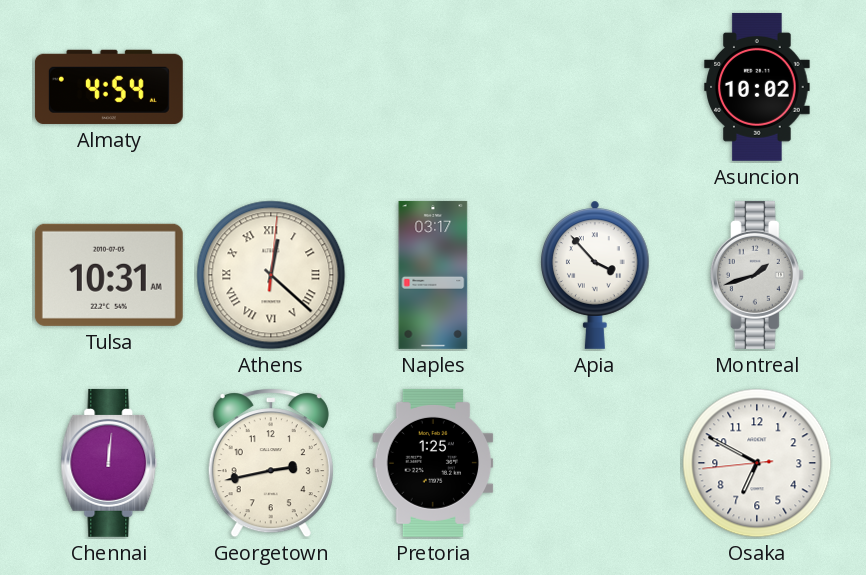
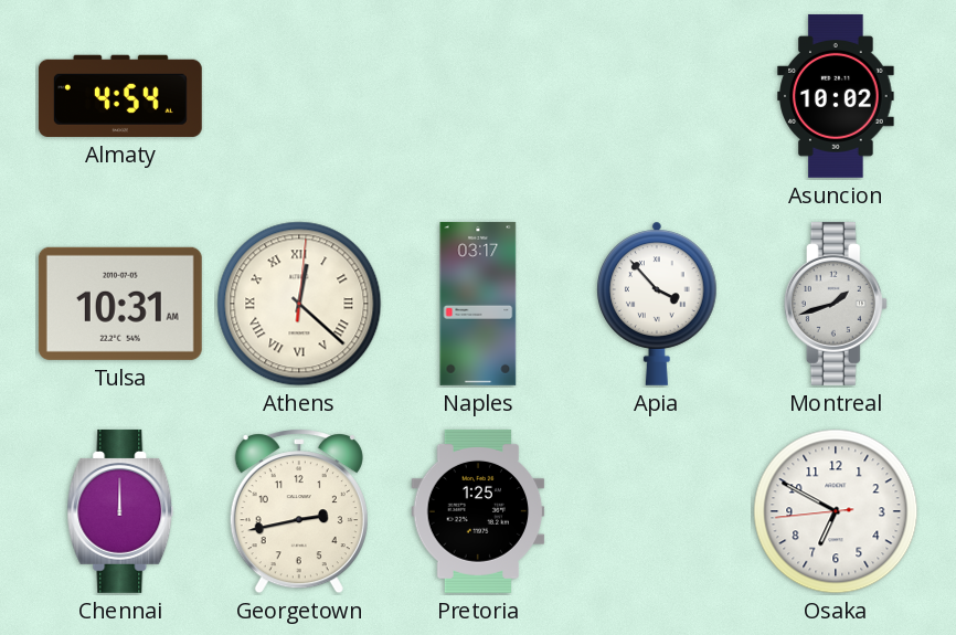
Chennai: 12:01 -> 12:00
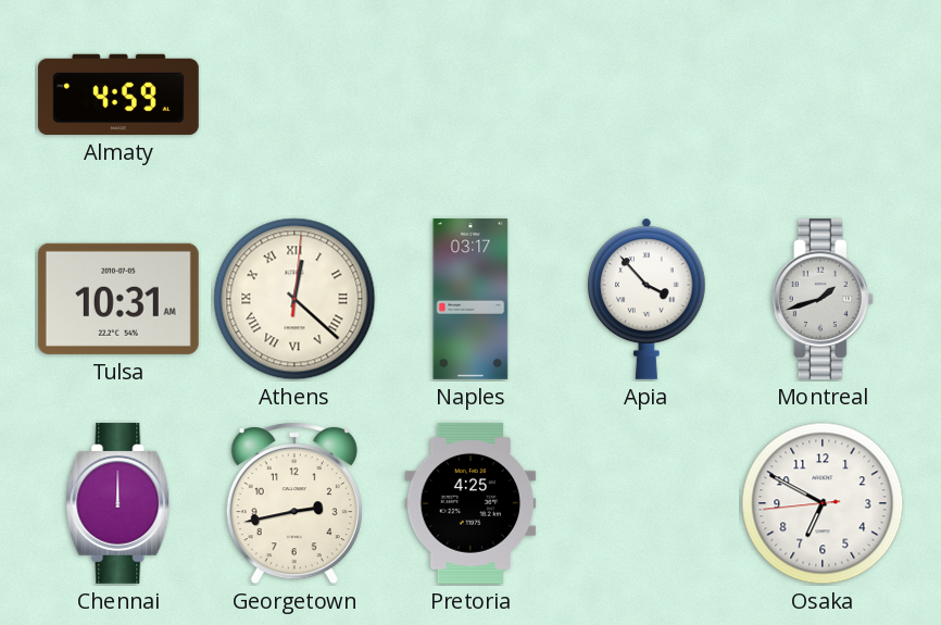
Almaty: 4:54 -> 4:59
Asuncion: 10:02 -> none
Pretoria: 1:25 -> 4:25
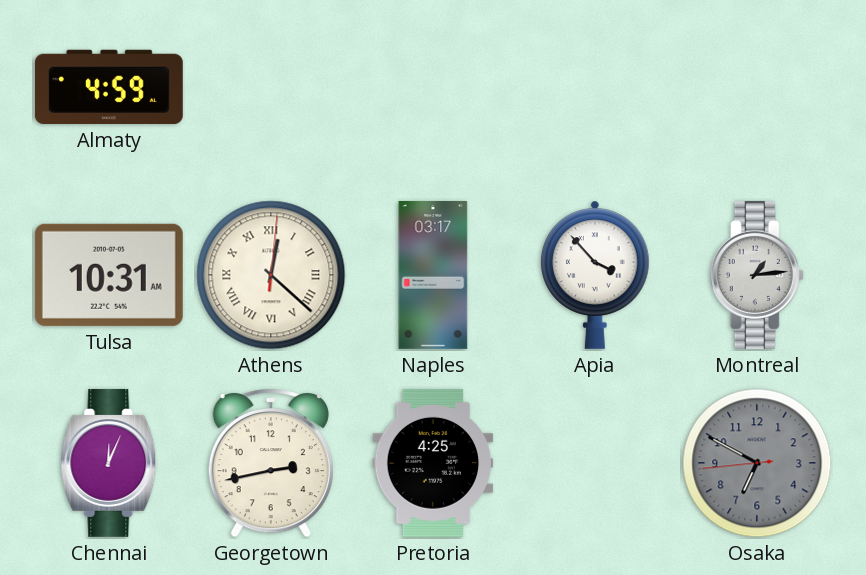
Montreal: 1:42 -> 1:14
Chennai: 12:00 -> 12:04
Osaka dial: white -> grey
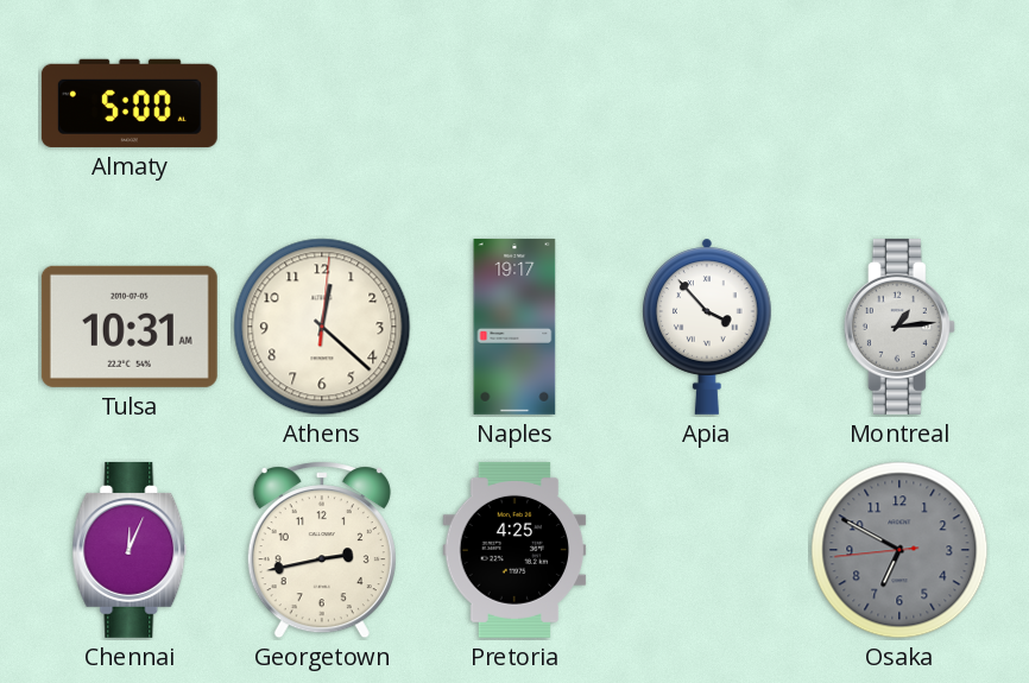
Almaty: 4:59 -> 5:00
Athens numerals: Roman -> Arabic
Naples: 03:17 -> 19:17
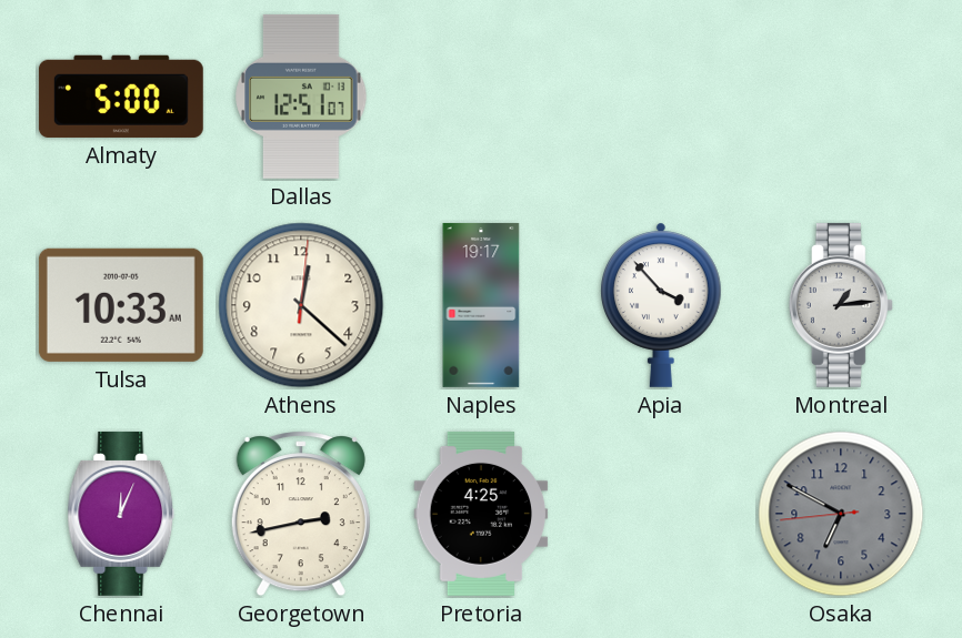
Dallas: none -> 12:51
Tulsa: 10:31 -> 10:33
